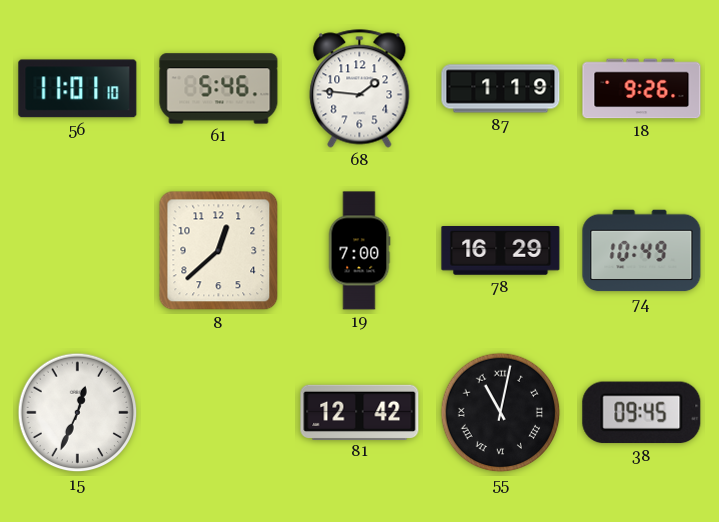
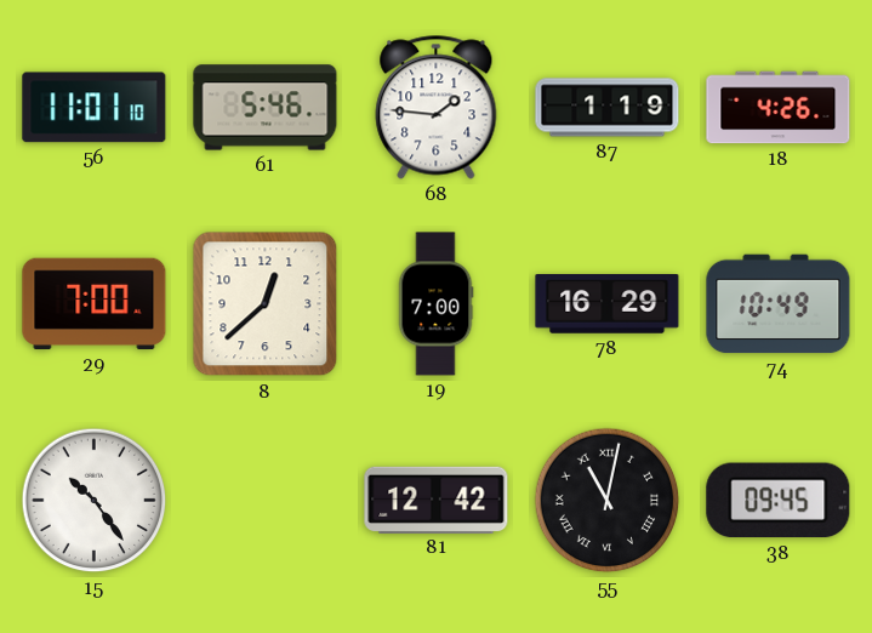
18: 9:26 -> 4:26
29: none -> 7:00
15: 12:34 -> 10:24
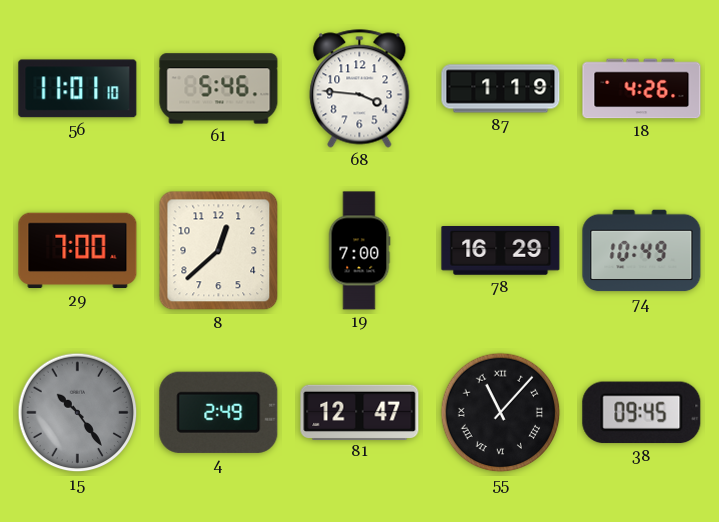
68: 1:46 -> 3:46
15 dial: white -> grey
4: none -> 2:49
81: 12:42 -> 12:47
55: 11:02 -> 11:07
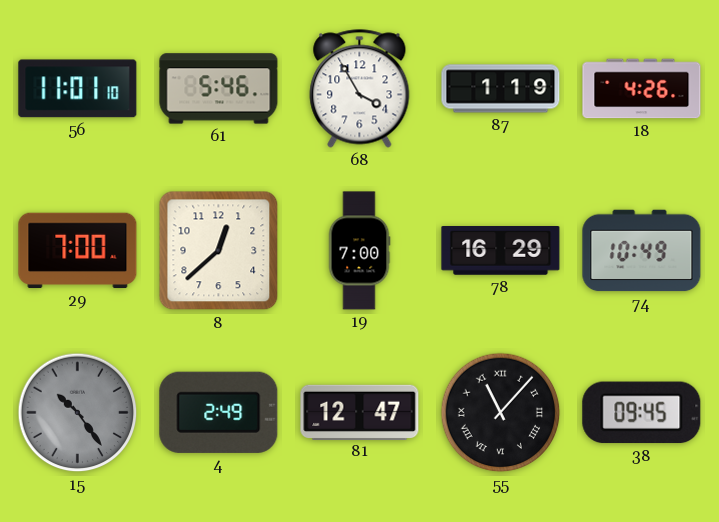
68: 3:46 -> 3:55
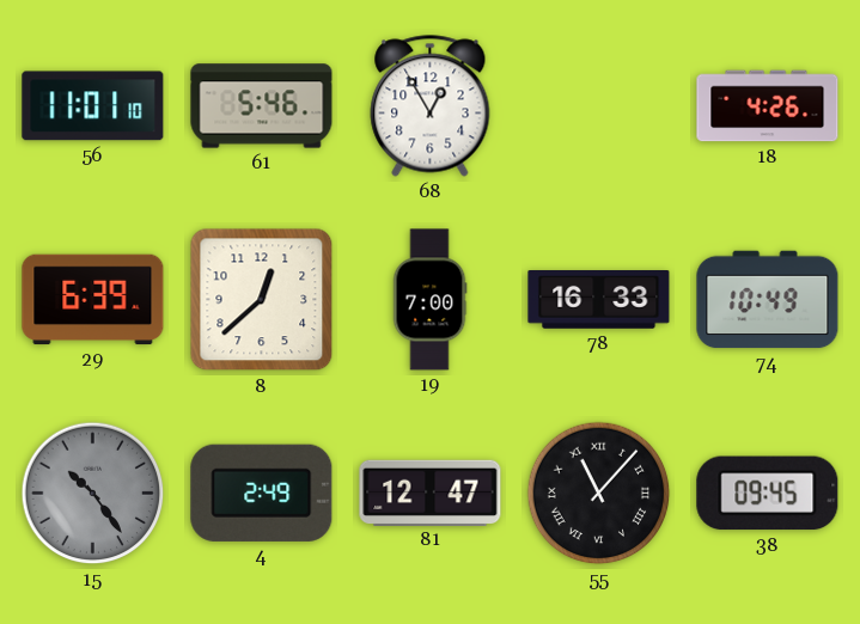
68: 3:55 -> 12:55
87: 1:19 -> none
29: 7:00 -> 6:39
78: 16:29 -> 16:33
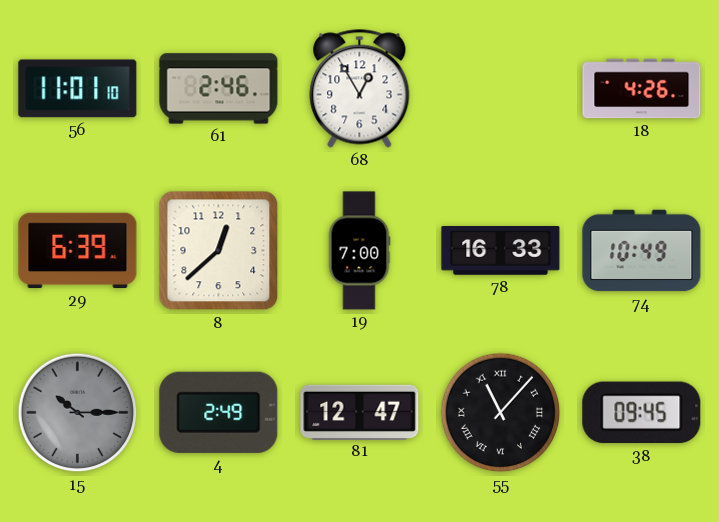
61: 5:46 -> 2:46
15: 10:24 -> 10:15
